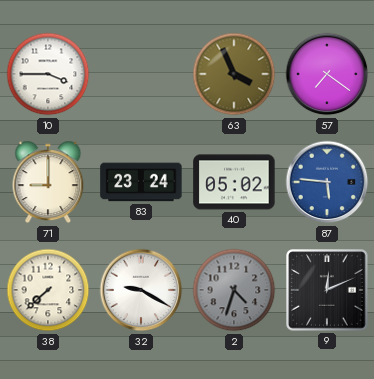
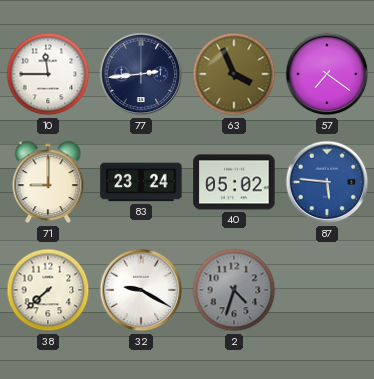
10: 3:45 -> 11:45
77: none -> 2:44
9: 12:11 -> none
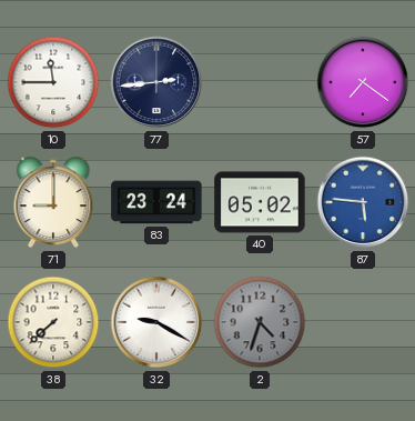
63: 3:56 -> none
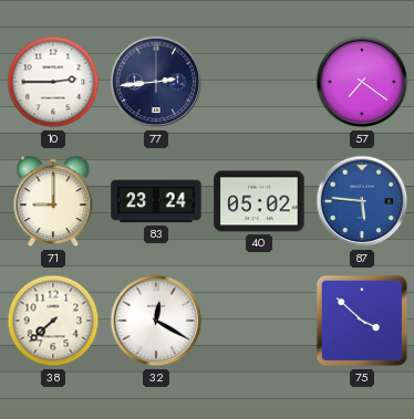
10: 11:45 -> 2:45
32: 9:20 -> 12:20
2: 4:33 -> none
75: none -> 3:52
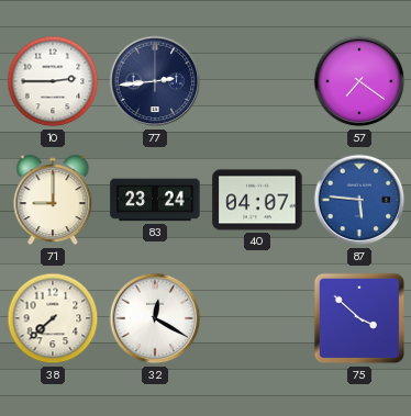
40: 05:02 -> 04:07
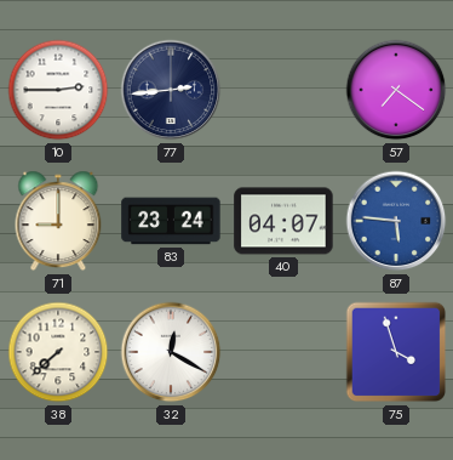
75: 3:52 -> 3:57
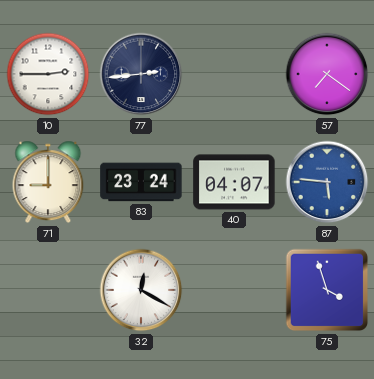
38: 7:38 -> none
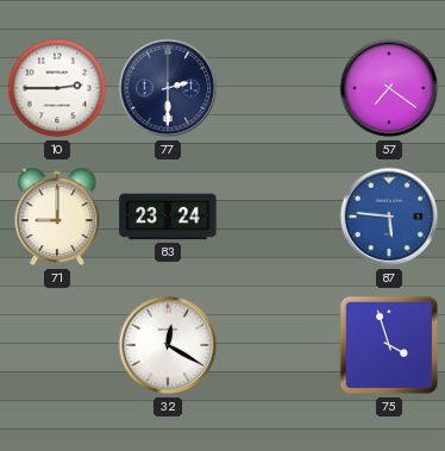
77: 2:44 -> 2:30
40: 04:07 -> none
